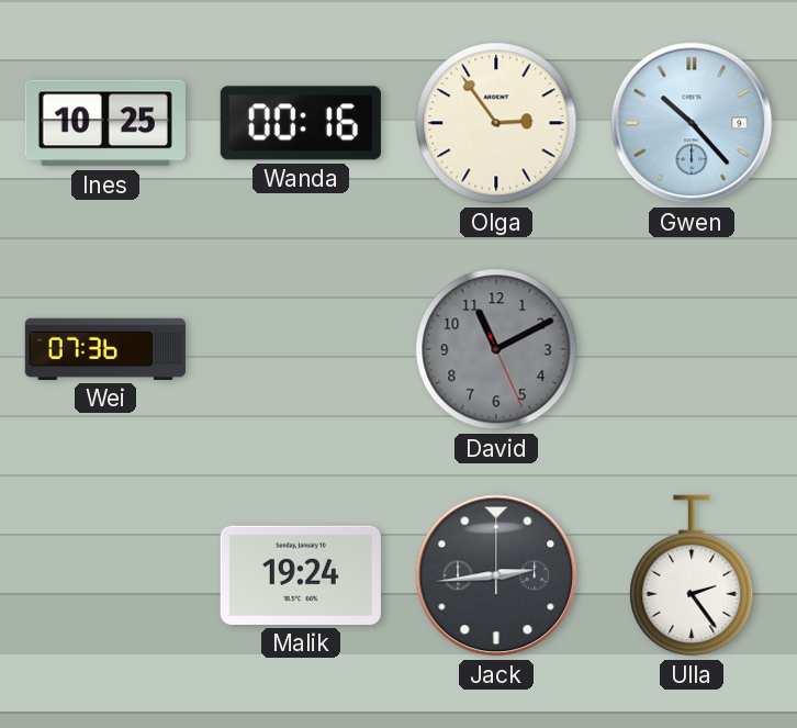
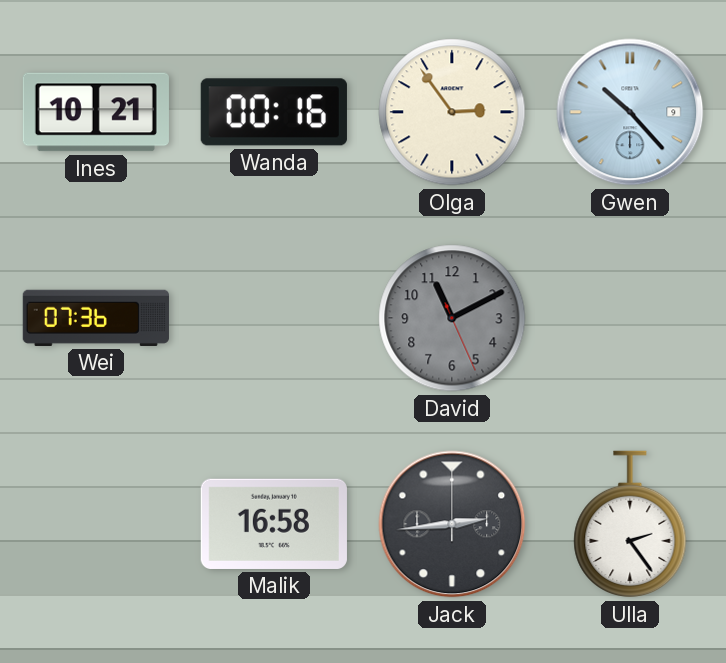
Ines: 10:25 -> 10:21
Malik: 19:24 -> 16:58
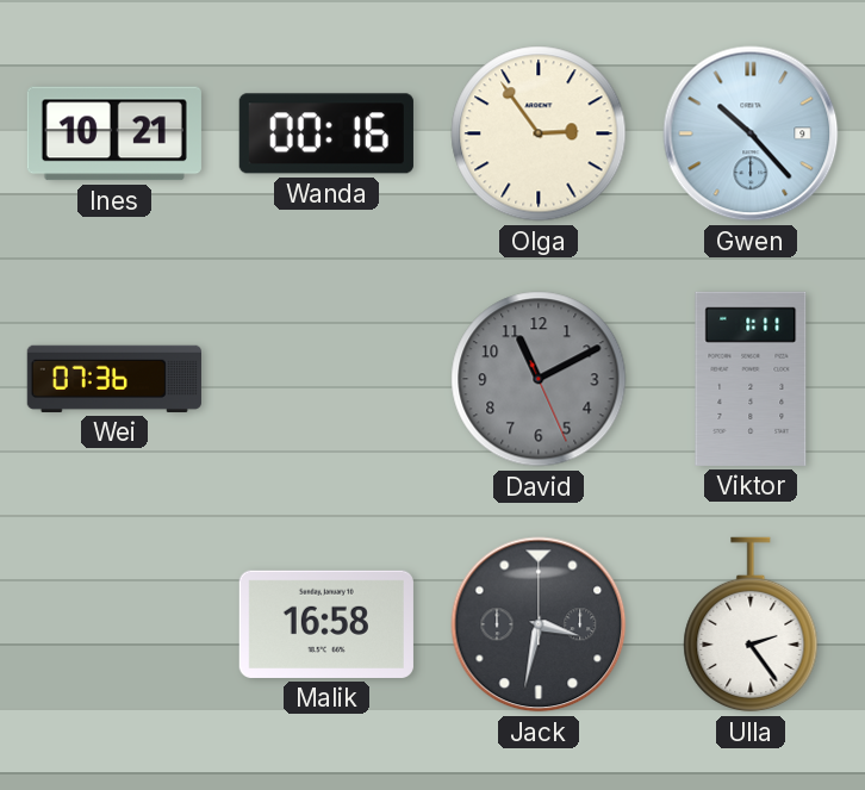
Viktor: none -> 1:11
Jack: 2:44 -> 3:32
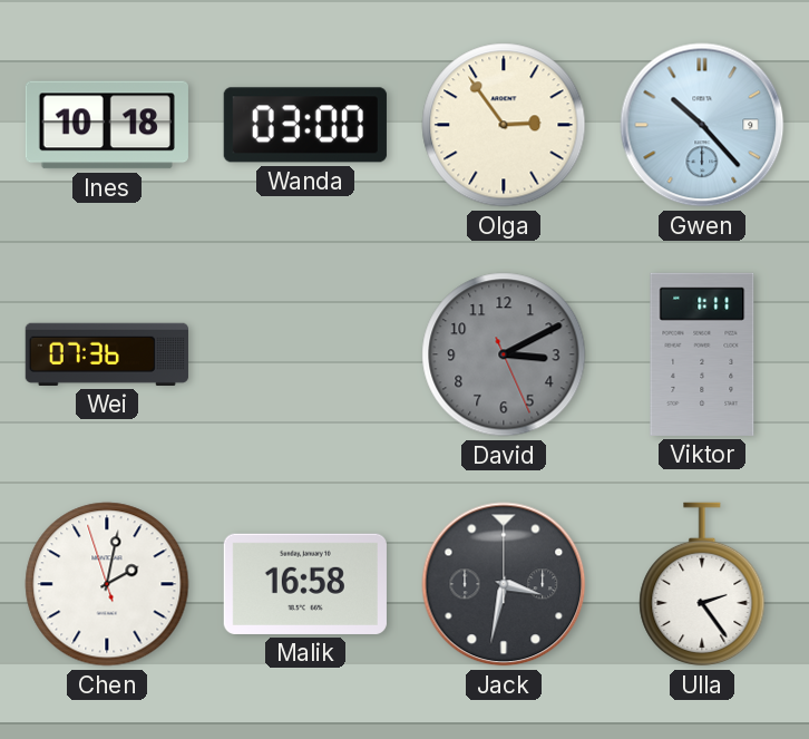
Ines: 10:21 -> 10:18
Wanda: 00:16 -> 03:00
David: 11:10 -> 3:10
Chen: none -> 2:01
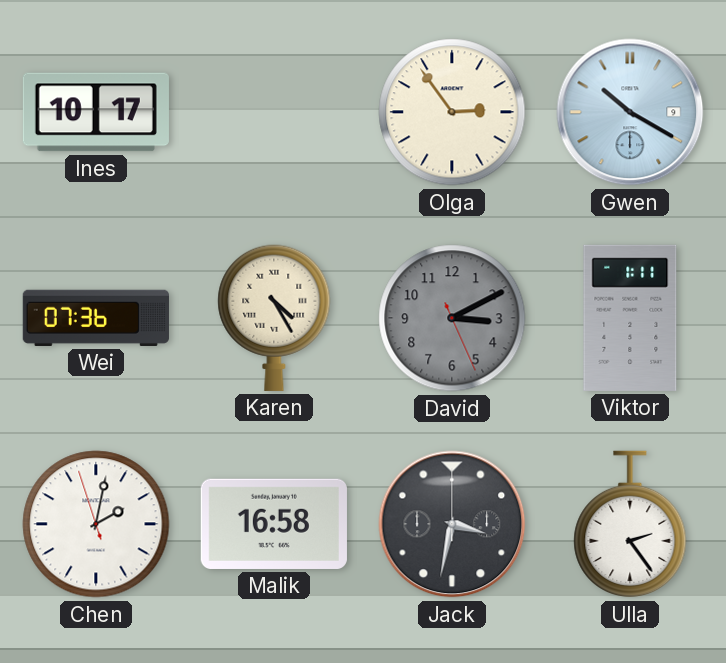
Ines: 10:18 -> 10:17
Wanda: 03:00 -> none
Gwen: 10:23 -> 10:20
Karen: none -> 4:25
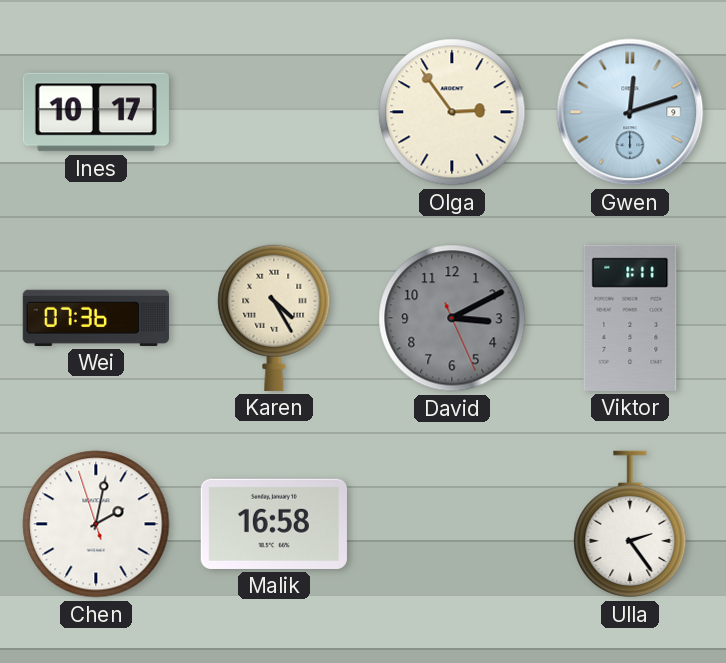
Gwen: 10:20 -> 12:12
Jack: 3:32 -> none
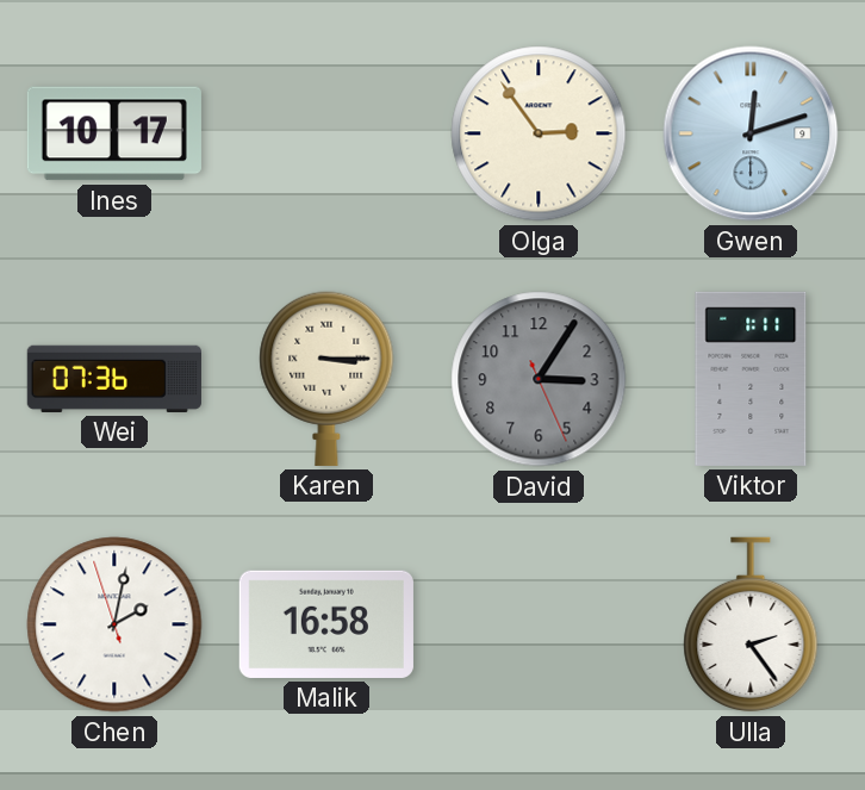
Karen: 4:25 -> 3:15
David: 3:10 -> 3:05
